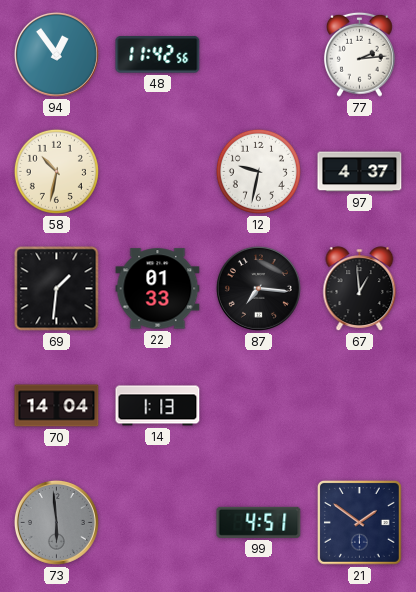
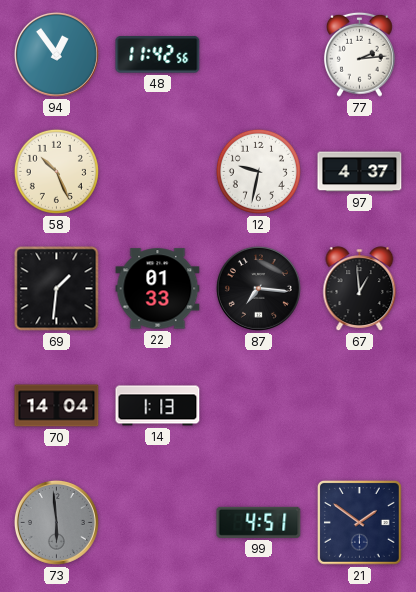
58: 10:32 -> 10:26
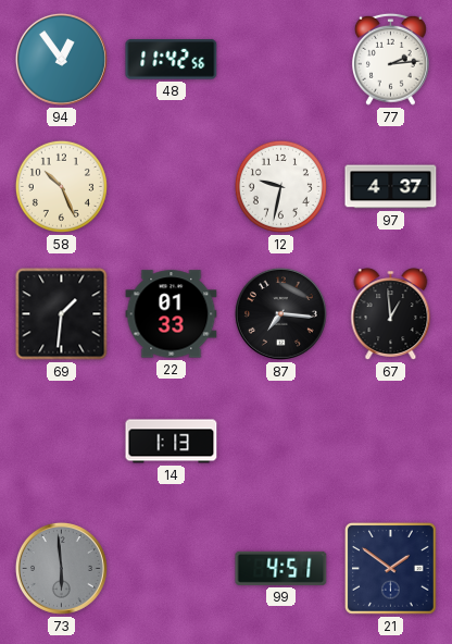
70: 14:04 -> none
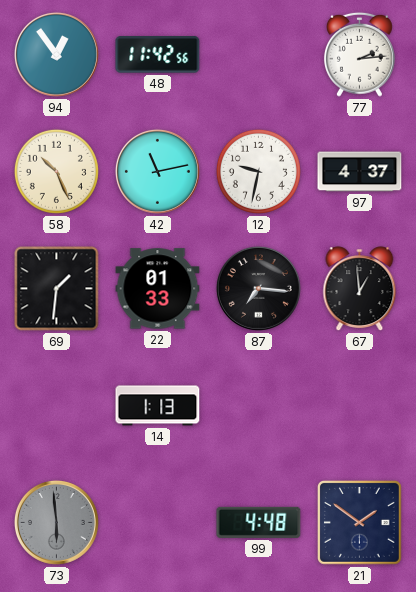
42: none -> 11:13
99: 4:51 -> 4:48
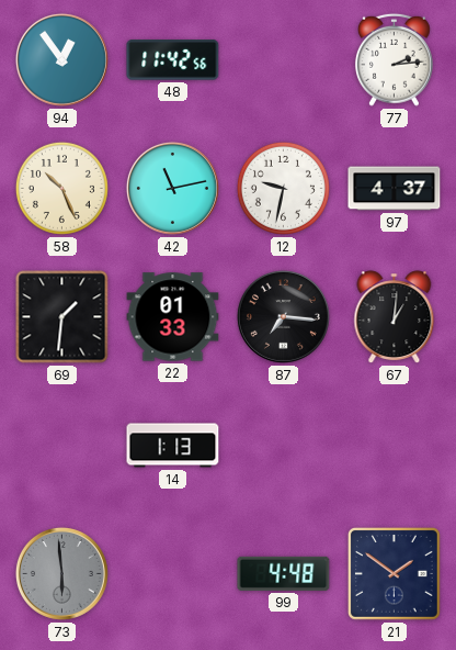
67: 12:59 -> 1:01
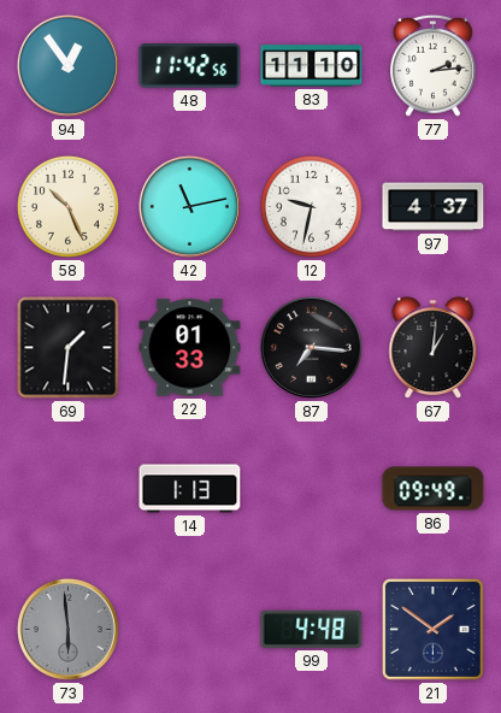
83: none -> 11:10
86: none -> 09:49
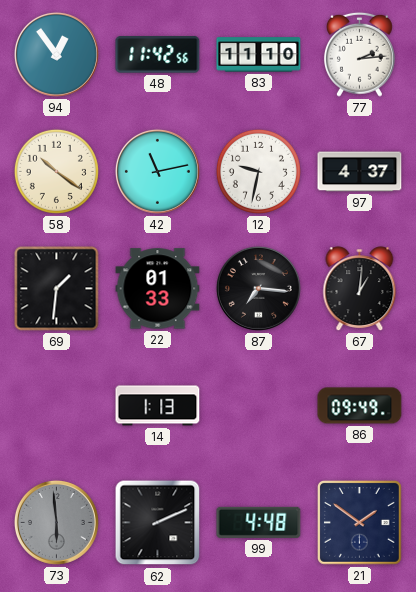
58: 10:26 -> 10:21
62: none -> 2:11
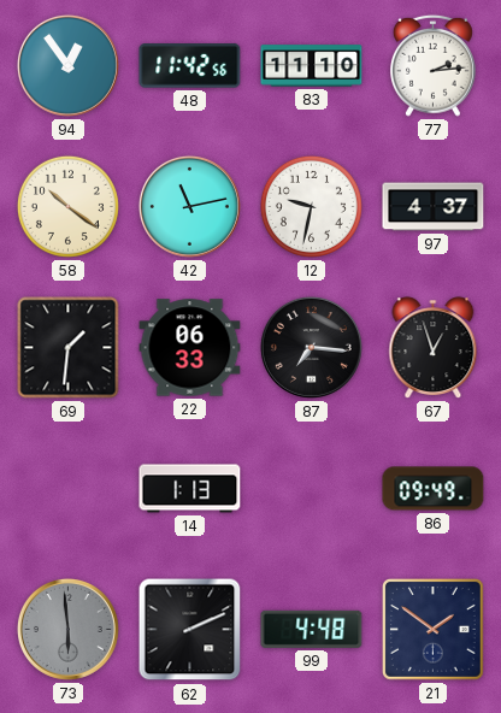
22: 01:33 -> 06:33
67: 1:01 -> 12:57
